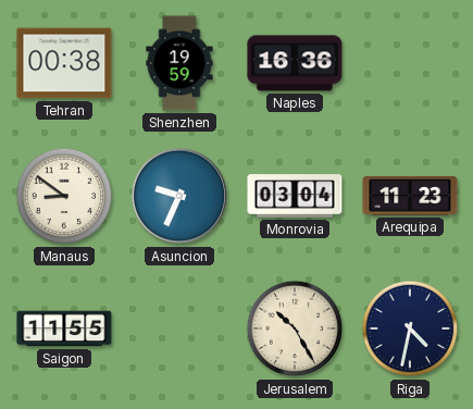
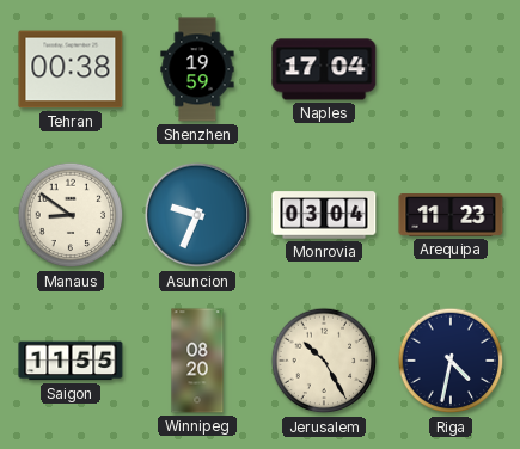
Naples: 16:36 -> 17:04
Winnipeg: none -> 08:20
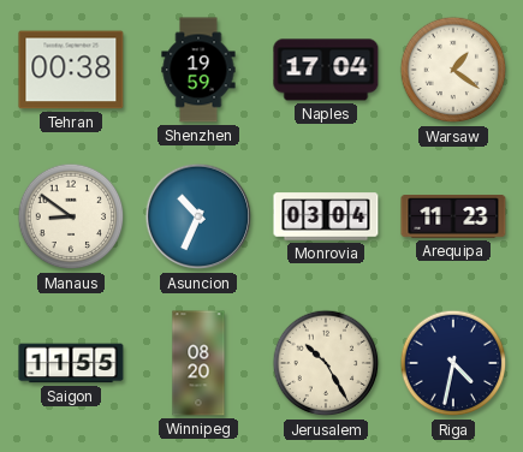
Warsaw: none -> 1:21
Asuncion: 9:34 -> 10:34
